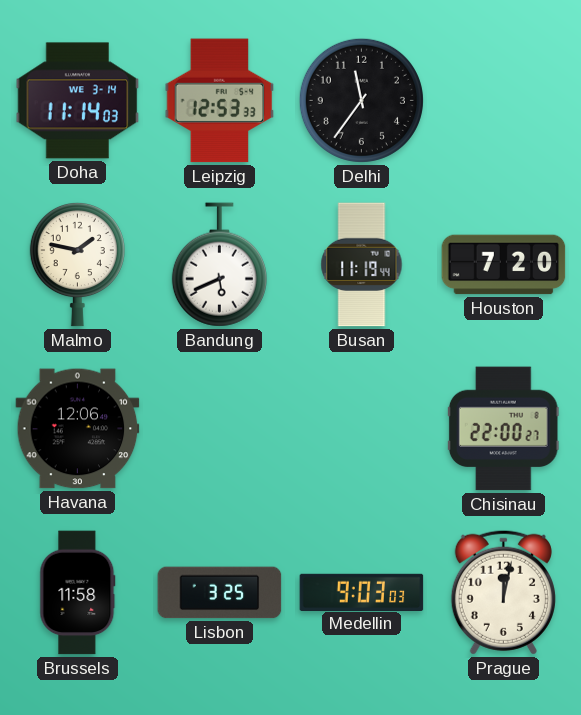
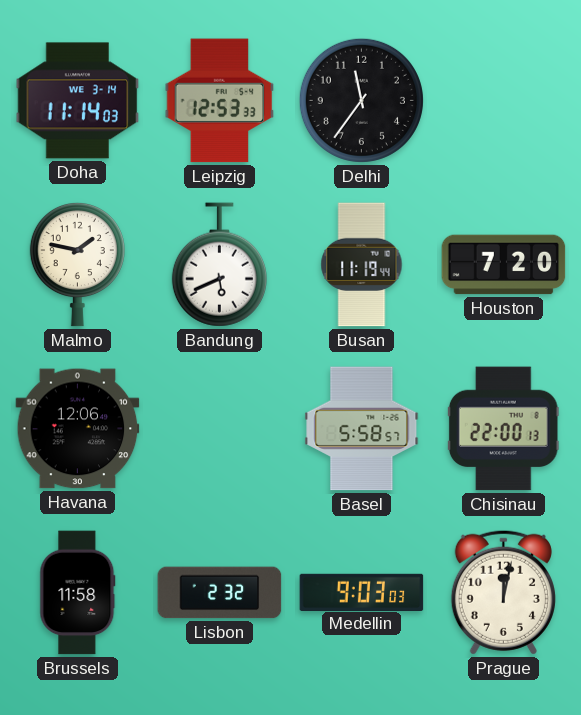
Basel: none -> 5:58
Chisinau: 22:00:27 -> 22:00:13
Lisbon: 3:25 -> 2:32
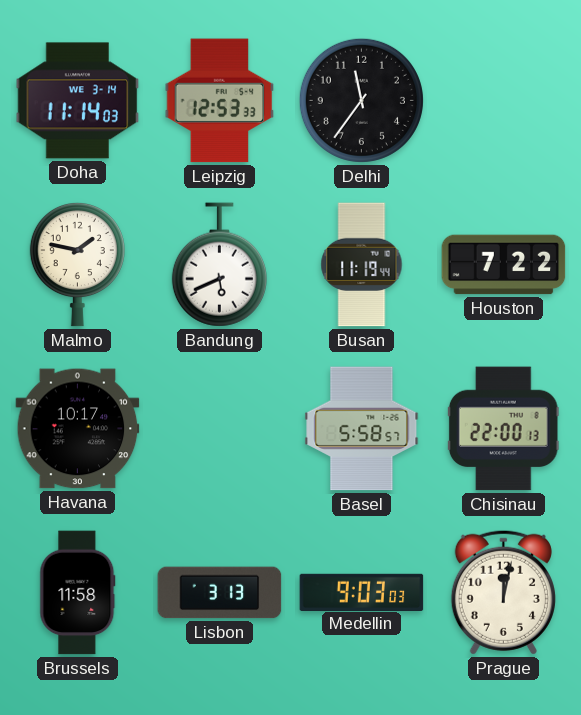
Houston: 7:20 -> 7:22
Havana: 12:06 -> 10:17
Lisbon: 2:32 -> 3:13
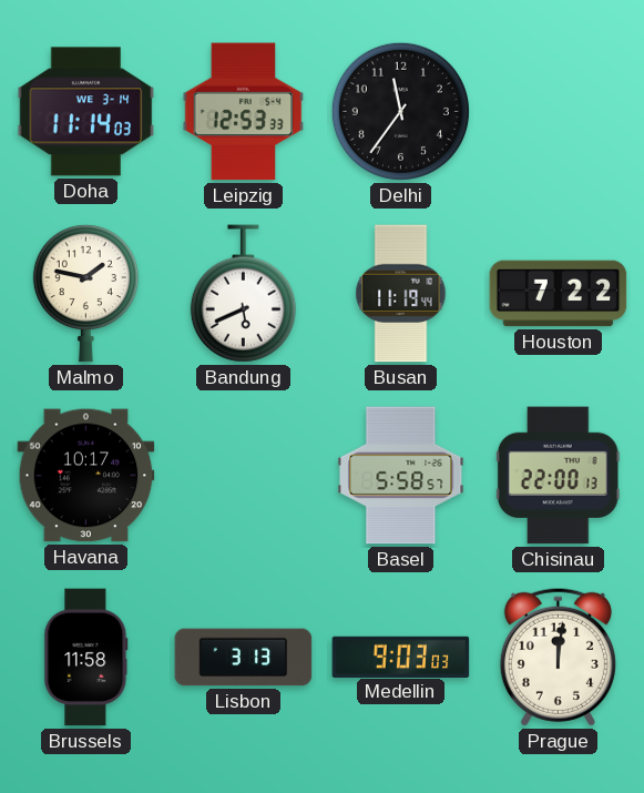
Prague: 12:02 -> 12:01
